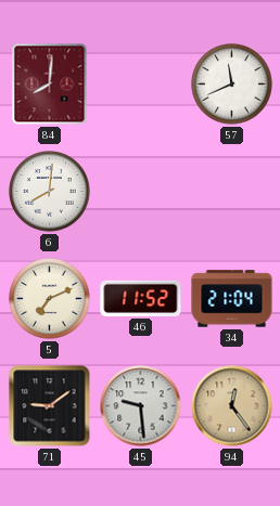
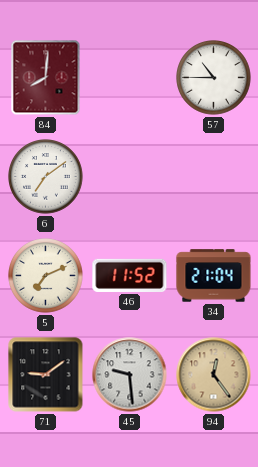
57: 11:41 -> 10:45
6: 8:01 -> 7:09
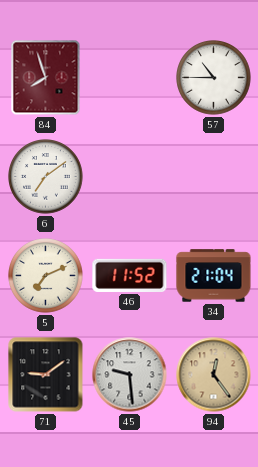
84: 8:01 -> 7:57
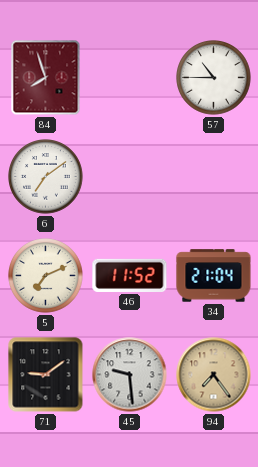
94: 12:24 -> 7:24
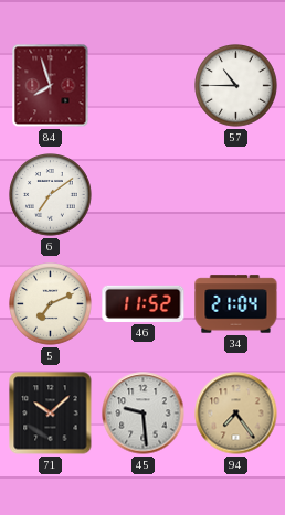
71: 9:09 -> 10:08
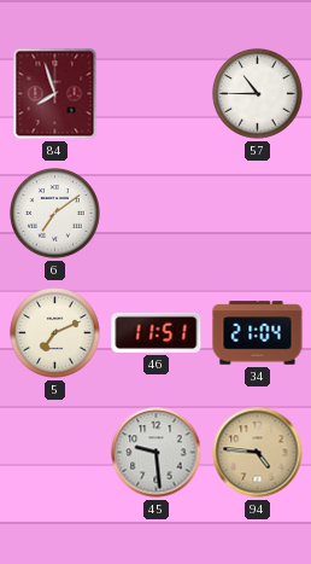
46: 11:52 -> 11:51
71: 10:08 -> none
94: 7:24 -> 4:46
